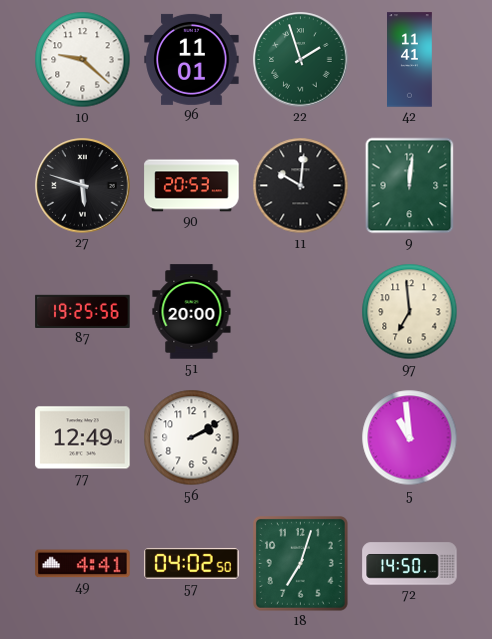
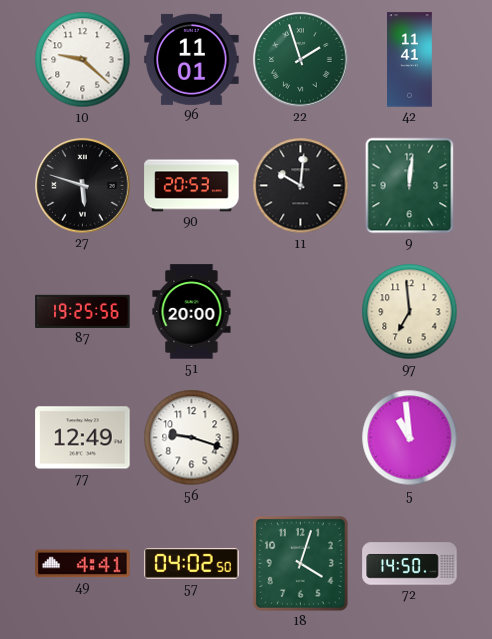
56: 2:10 -> 9:18
18: 7:03 -> 4:03
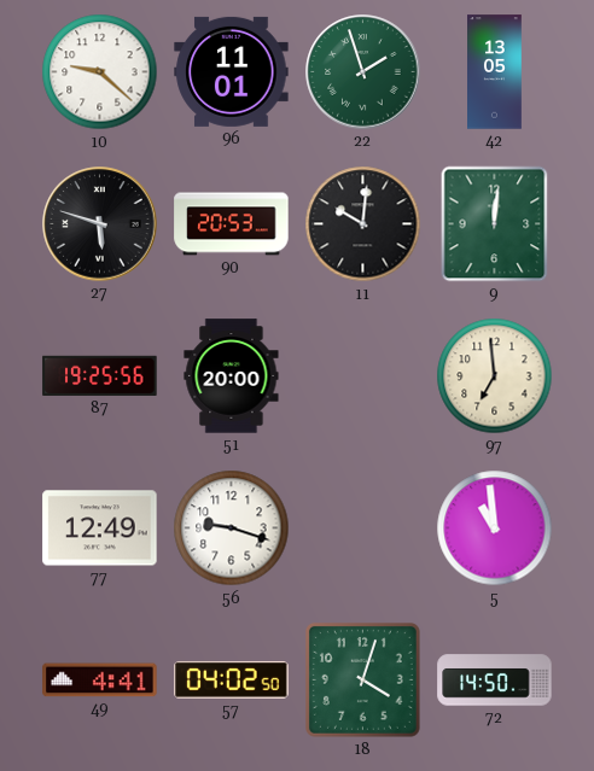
42: 11:41 -> 13:05
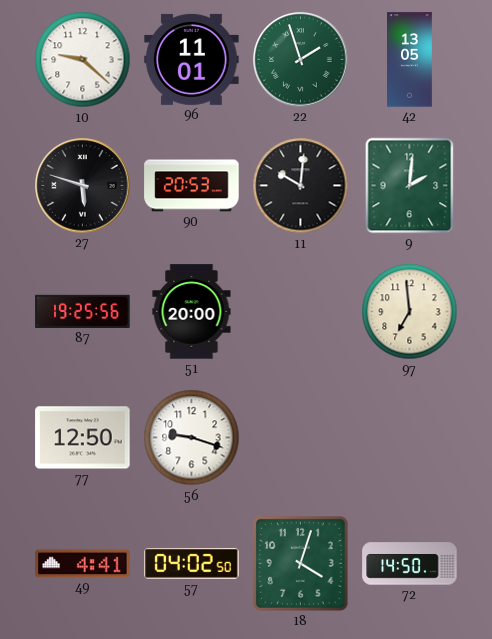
9: 12:01 -> 2:01
77: 12:49 -> 12:50
5: 10:59 -> none
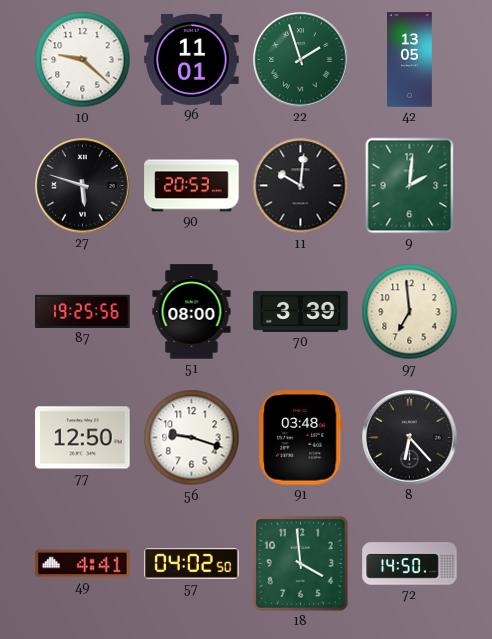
51: 20:00 -> 08:00
70: none -> 3:39
91: none -> 03:48
8: none -> 6:23
18: 4:03 -> 3:59
